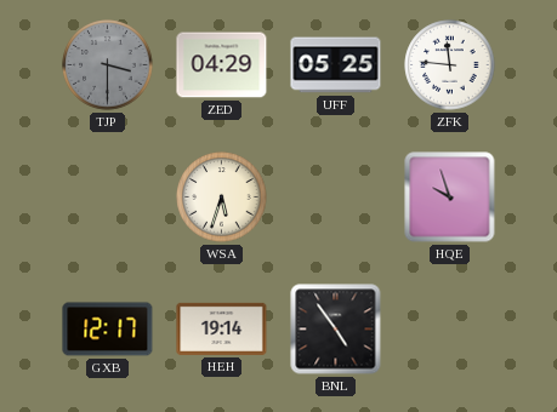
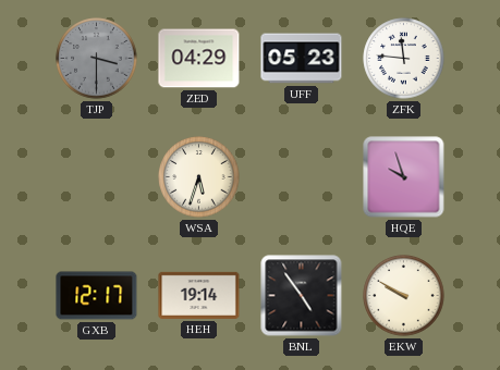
UFF: 05:25 -> 05:23
EKW: none -> 9:50
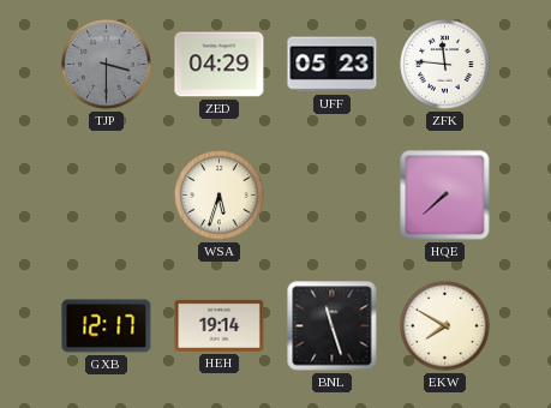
HQE: 9:57 -> 7:38
BNL: 4:54 -> 11:27
EKW: 9:50 -> 7:50
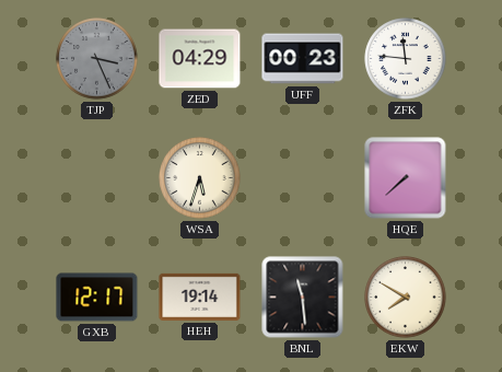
TJP: 3:30 -> 3:26
UFF: 05:23 -> 00:23
BNL: 11:27 -> 11:29
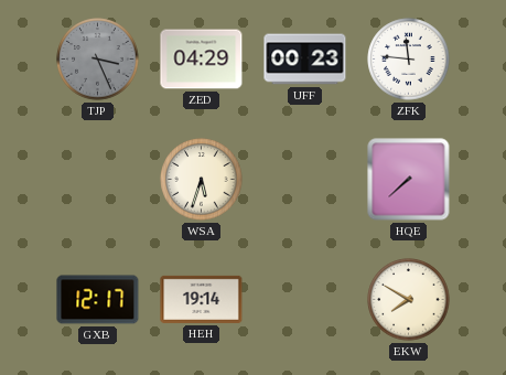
BNL: 11:29 -> none
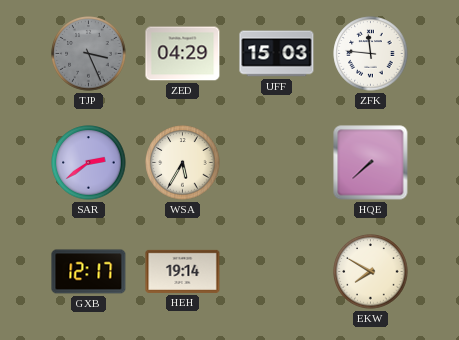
UFF: 00:23 -> 15:03
SAR: none -> 2:39
WSA: 5:33 -> 5:35
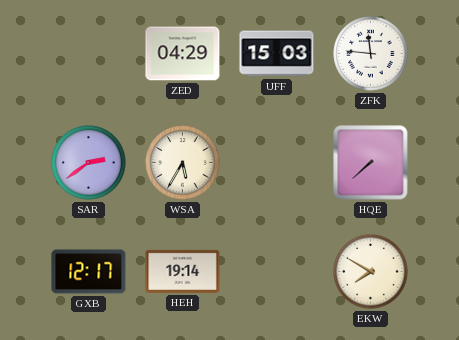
TJP: 3:26 -> none
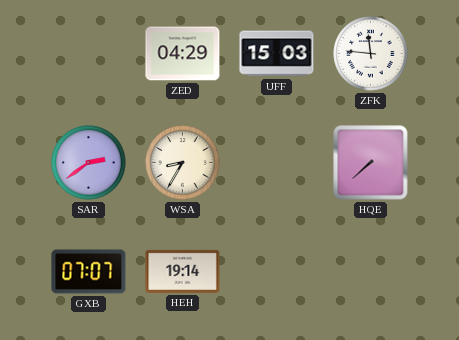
WSA: 5:35 -> 8:35
GXB: 12:17 -> 07:07
EKW: 7:50 -> none
